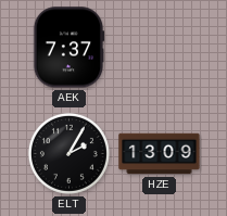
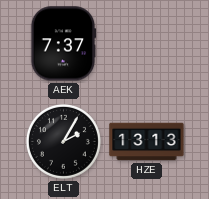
HZE: 13:09 -> 13:13
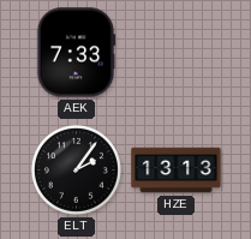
AEK: 7:37 -> 7:33
ELT: 2:05 -> 2:06
